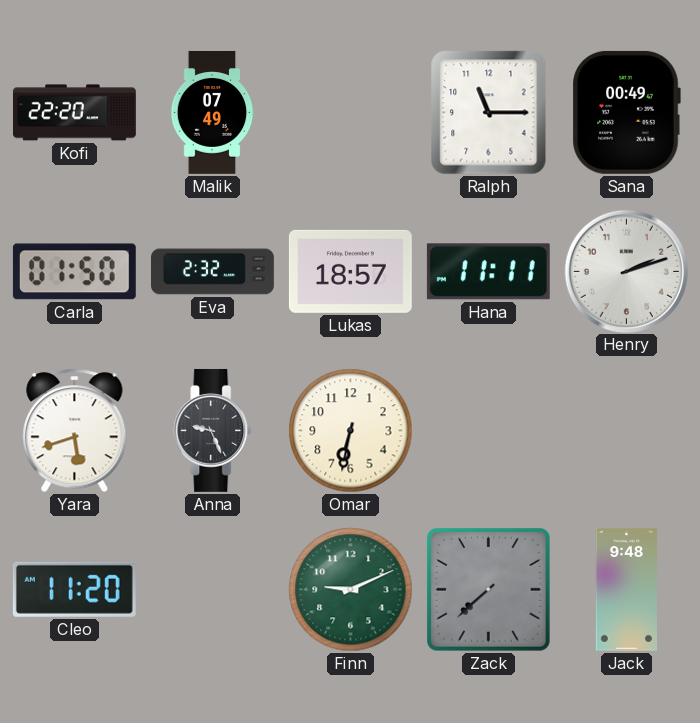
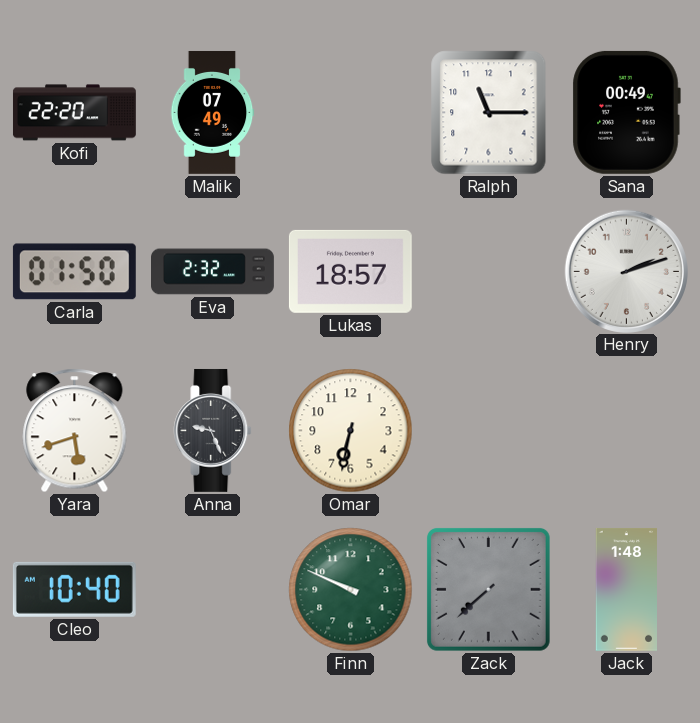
Hana: 11:11 -> none
Cleo: 11:20 -> 10:40
Finn: 9:11 -> 9:49
Jack: 9:48 -> 1:48
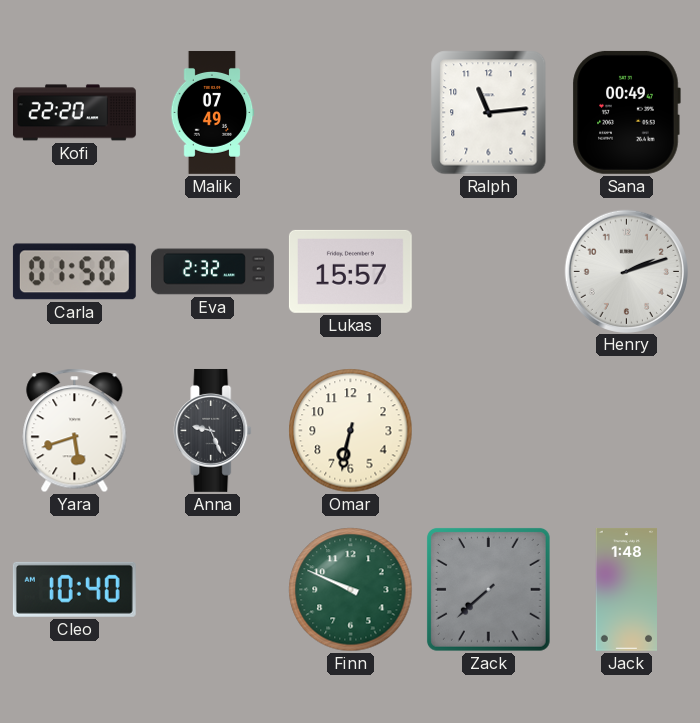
Ralph: 11:15 -> 11:14
Lukas: 18:57 -> 15:57
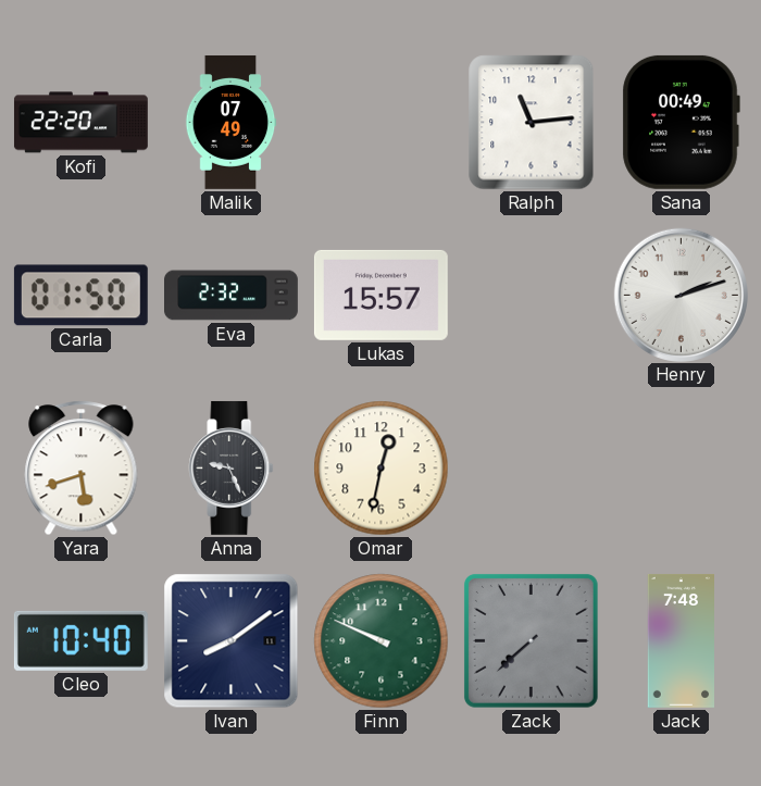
Omar: 6:32 -> 12:32
Ivan: none -> 8:09
Jack: 1:48 -> 7:48
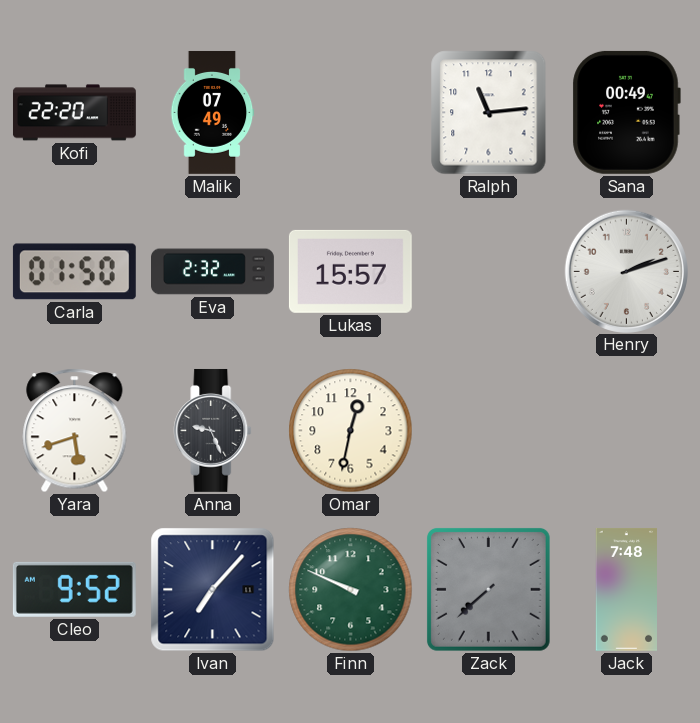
Cleo: 10:40 -> 9:52
Ivan: 8:09 -> 7:07
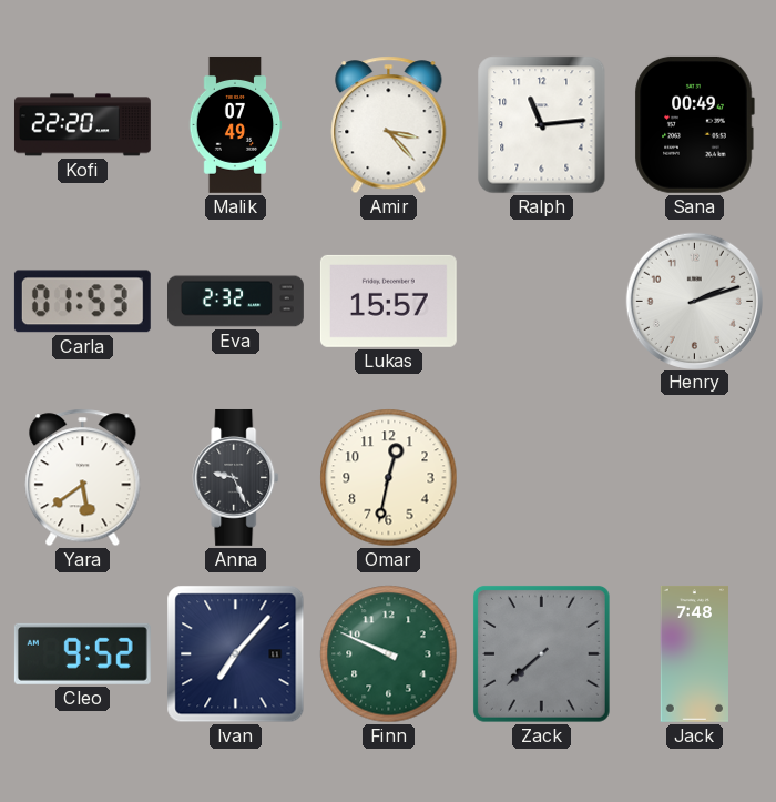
Amir: none -> 3:23
Carla: 01:50 -> 01:53
Yara: 5:42 -> 5:39
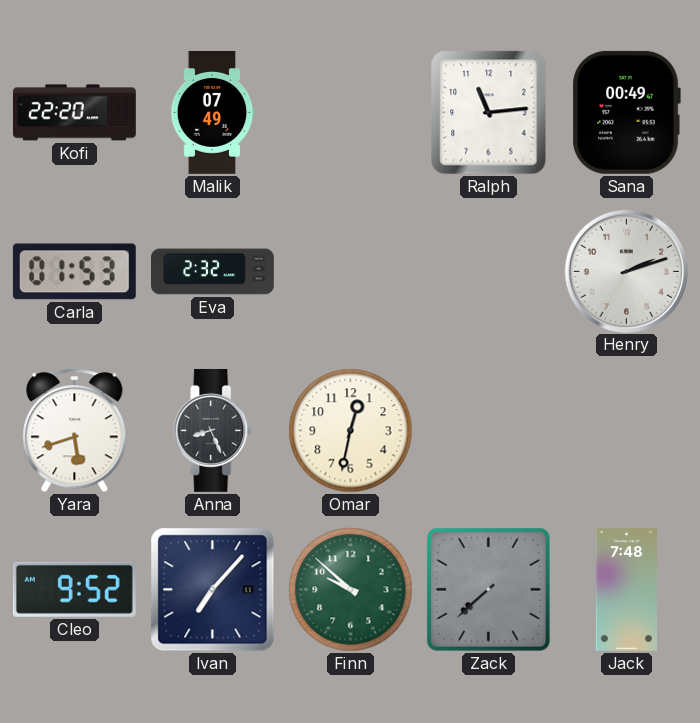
Amir: 3:23 -> none
Lukas: 15:57 -> none
Yara: 5:39 -> 5:42
Anna: 9:26 -> 8:26
Finn: 9:49 -> 9:52
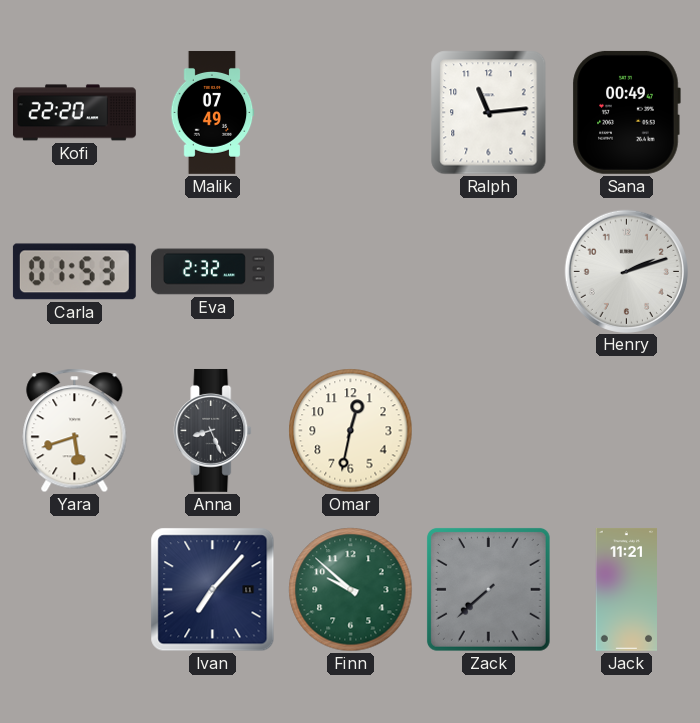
Cleo: 9:52 -> none
Jack: 7:48 -> 11:21
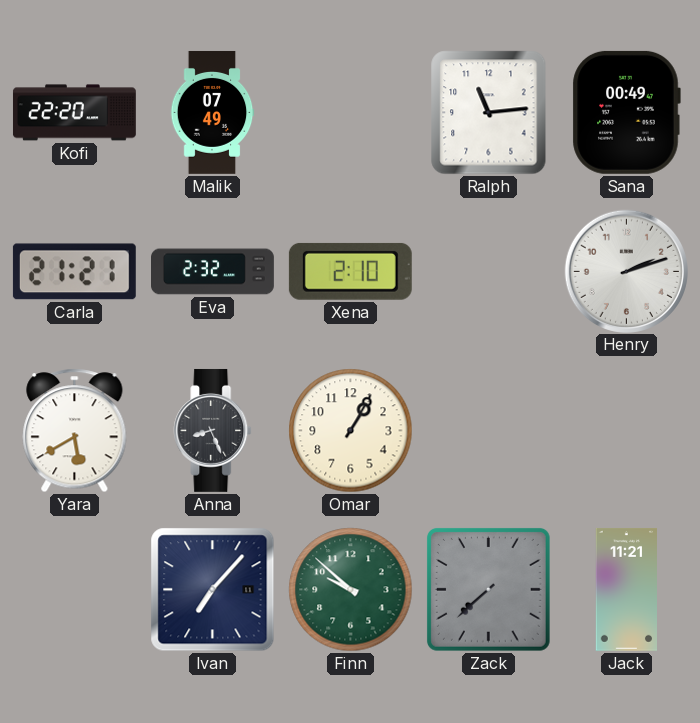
Carla: 01:53 -> 21:21
Xena: none -> 2:10
Yara: 5:42 -> 5:40
Omar: 12:32 -> 1:05
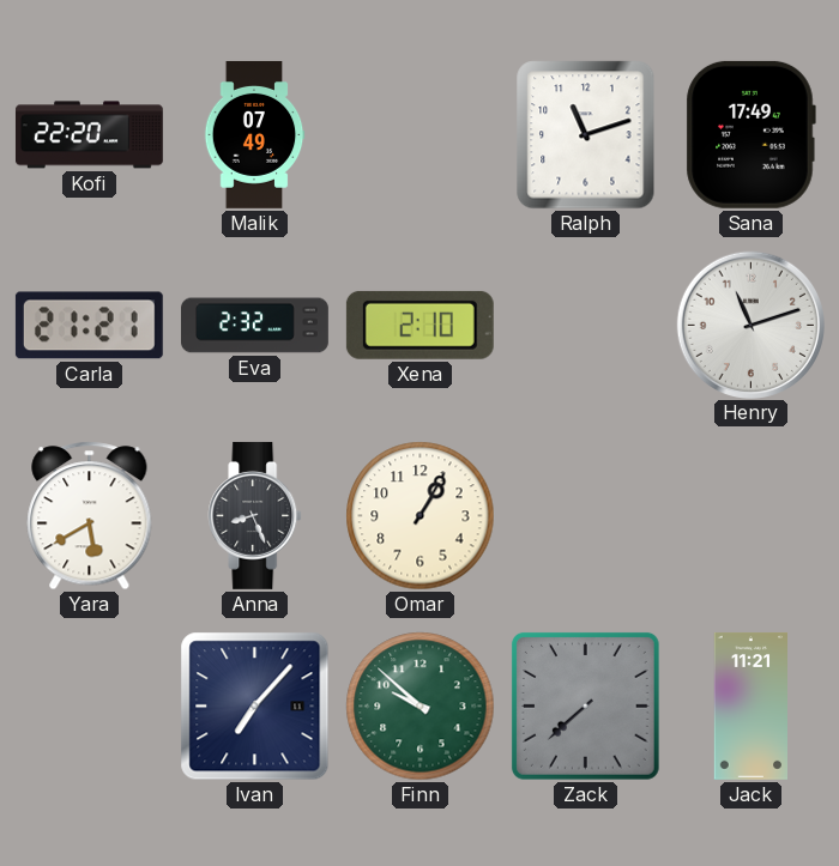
Ralph: 11:14 -> 11:12
Sana: 00:49 -> 17:49
Henry: 2:12 -> 11:12
